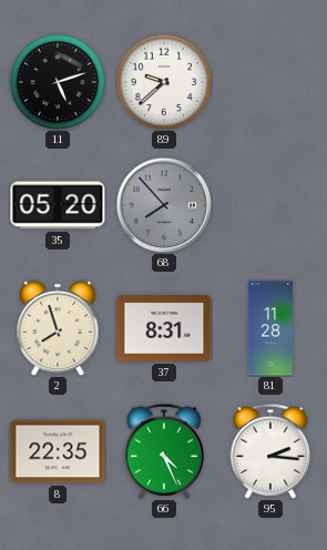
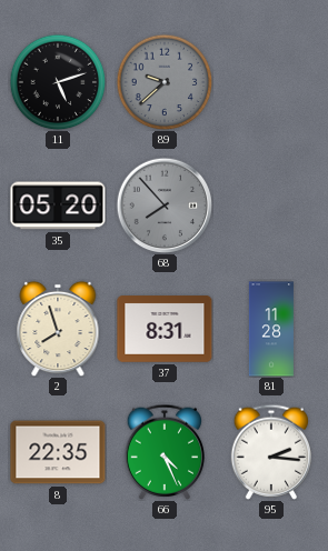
89 dial: white -> grey
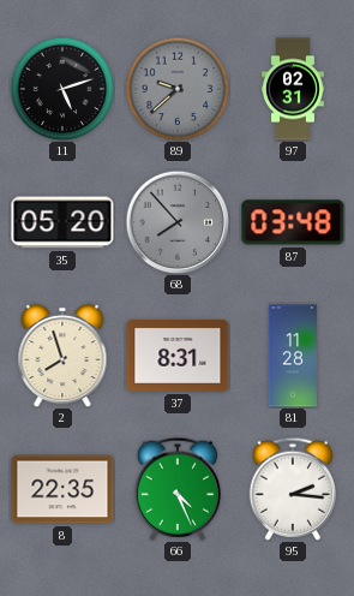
97: none -> 02:31
87: none -> 03:48
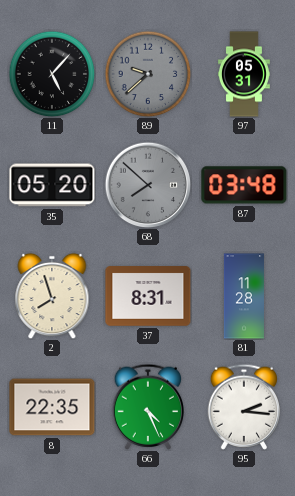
11: 5:12 -> 5:07
97: 02:31 -> 05:31
68: 7:53 -> 7:52
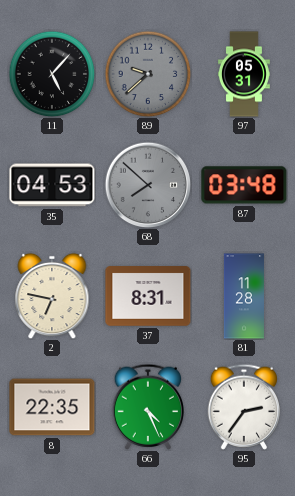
35: 05:20 -> 04:53
2: 7:57 -> 6:47
95: 2:16 -> 2:36
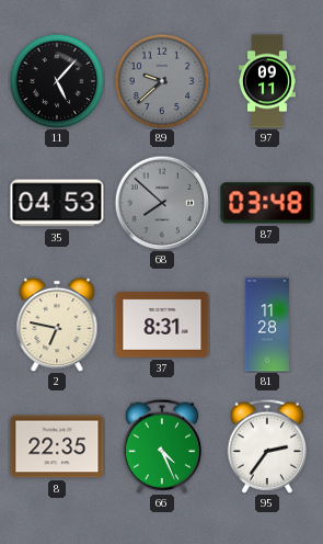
97: 05:31 -> 09:11
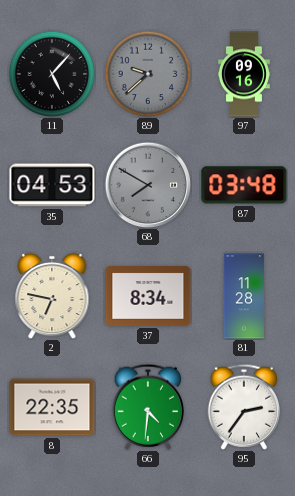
97: 09:11 -> 09:16
68: 7:52 -> 7:50
37: 8:31 -> 8:34
66: 4:26 -> 4:31
